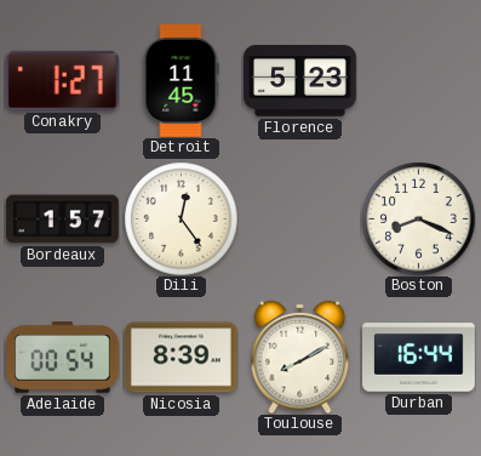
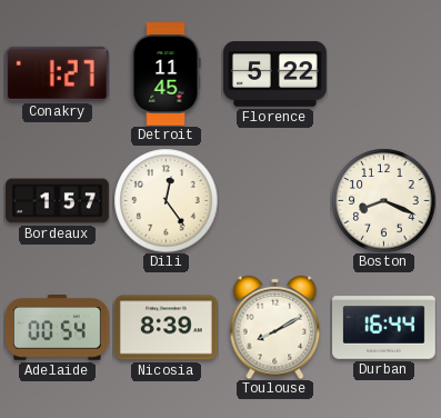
Florence: 5:23 -> 5:22
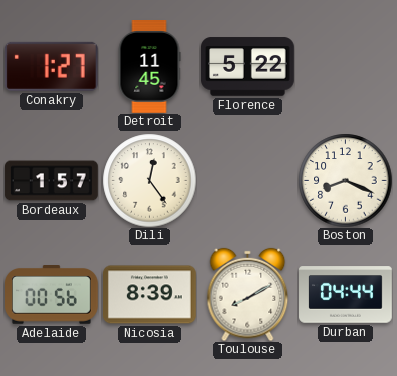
Adelaide: 00:54 -> 00:56
Durban: 16:44 -> 04:44
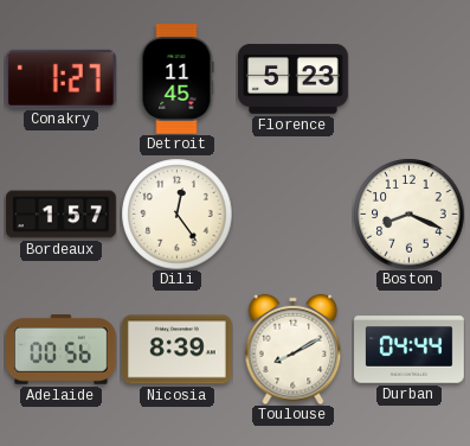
Florence: 5:22 -> 5:23
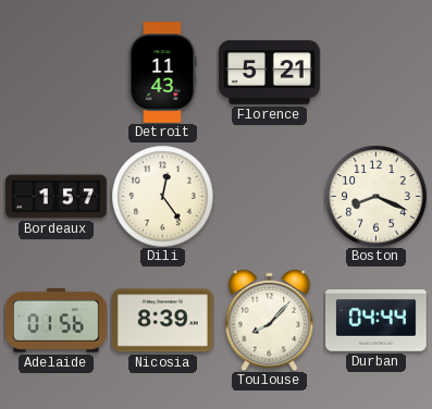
Conakry: 1:27 -> none
Detroit: 11:45 -> 11:43
Florence: 5:23 -> 5:21
Adelaide: 00:56 -> 01:56
Toulouse: 8:10 -> 8:07
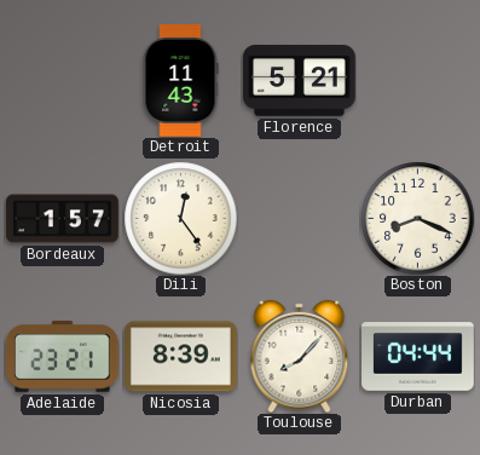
Adelaide: 01:56 -> 23:21
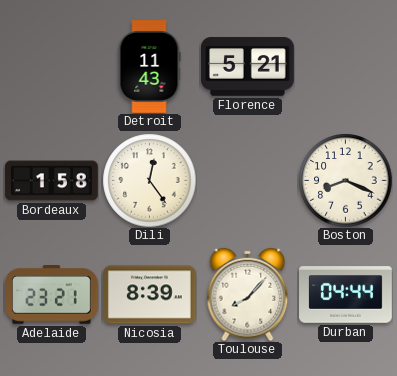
Bordeaux: 1:57 -> 1:58
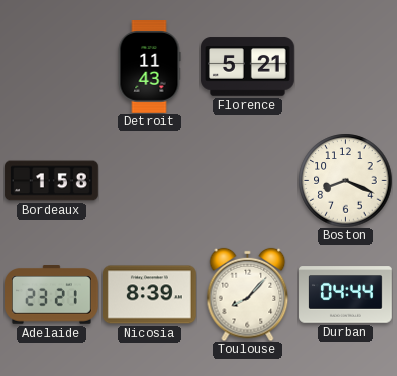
Dili: 12:24 -> none
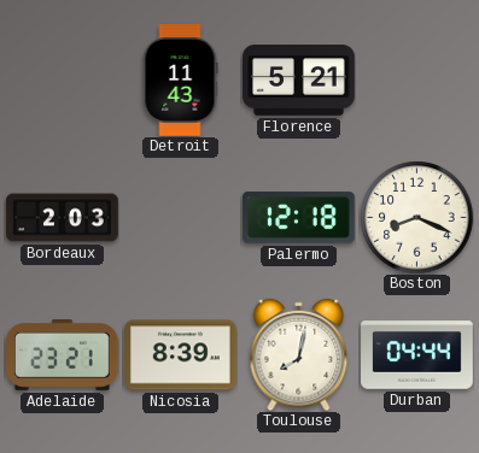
Bordeaux: 1:58 -> 2:03
Palermo: none -> 12:18
Toulouse: 8:07 -> 8:02
